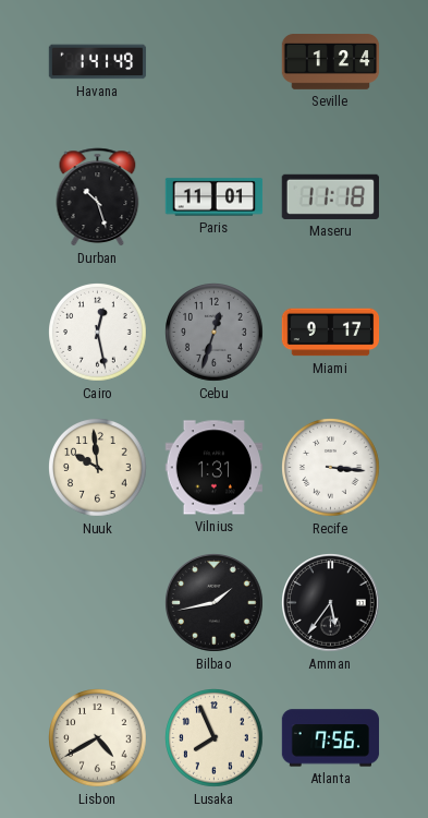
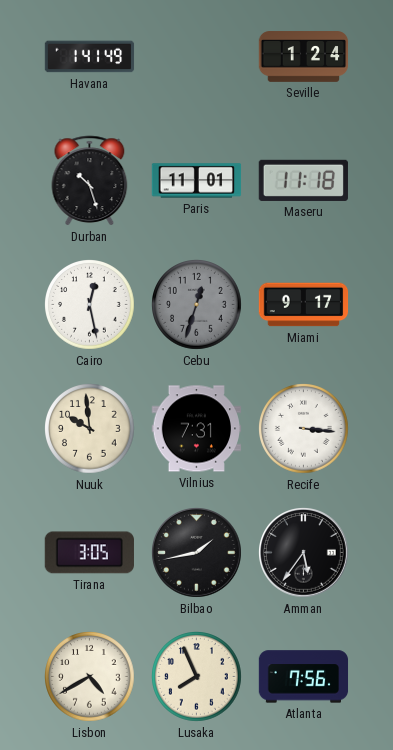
Vilnius: 1:31 -> 7:31
Tirana: none -> 3:05
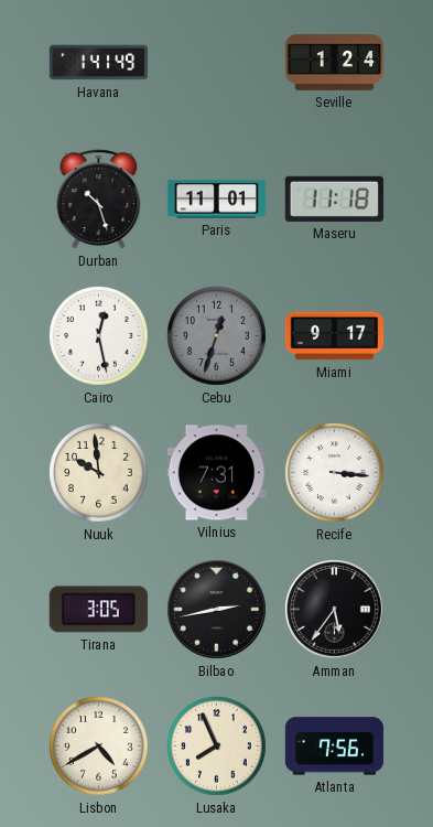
Bilbao: 1:43 -> 2:43
